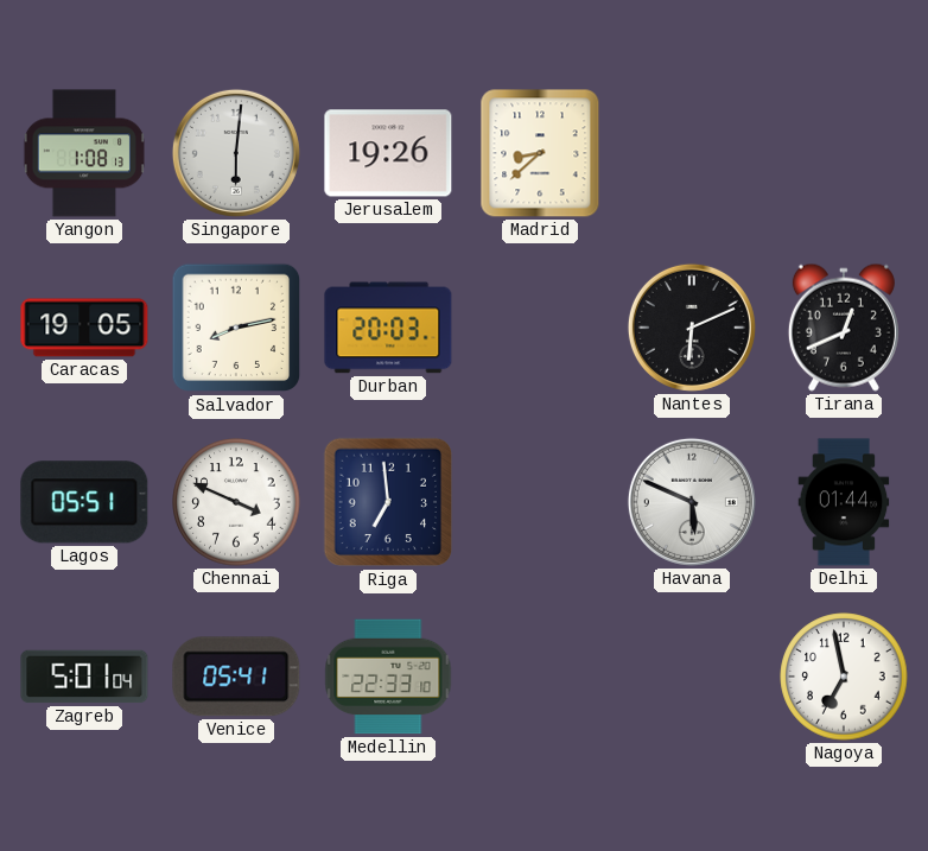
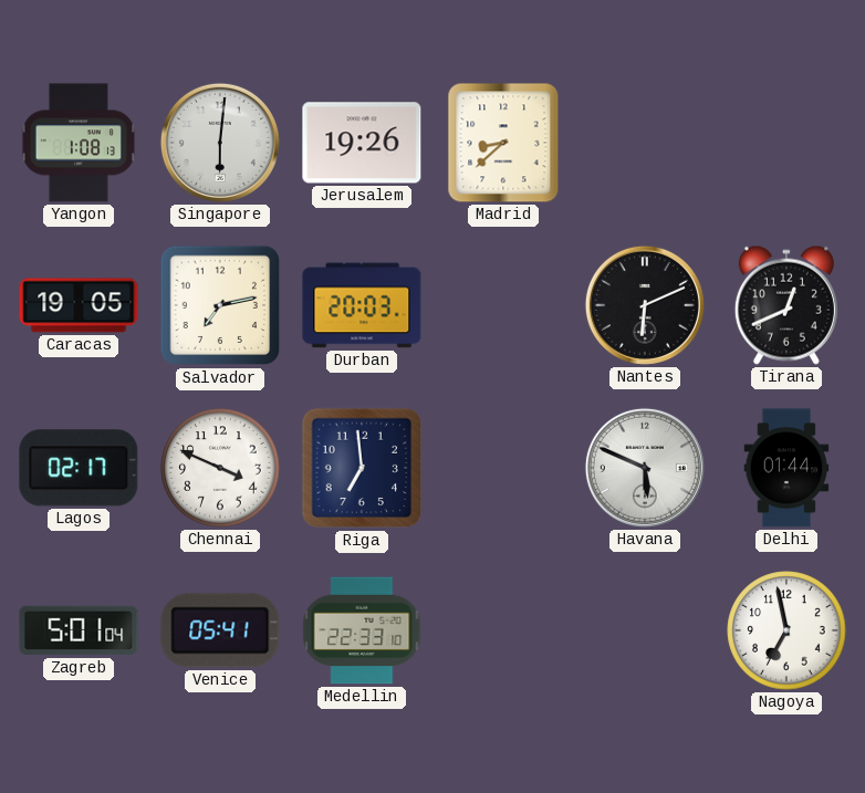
Salvador: 8:13 -> 7:13
Lagos: 05:51 -> 02:17
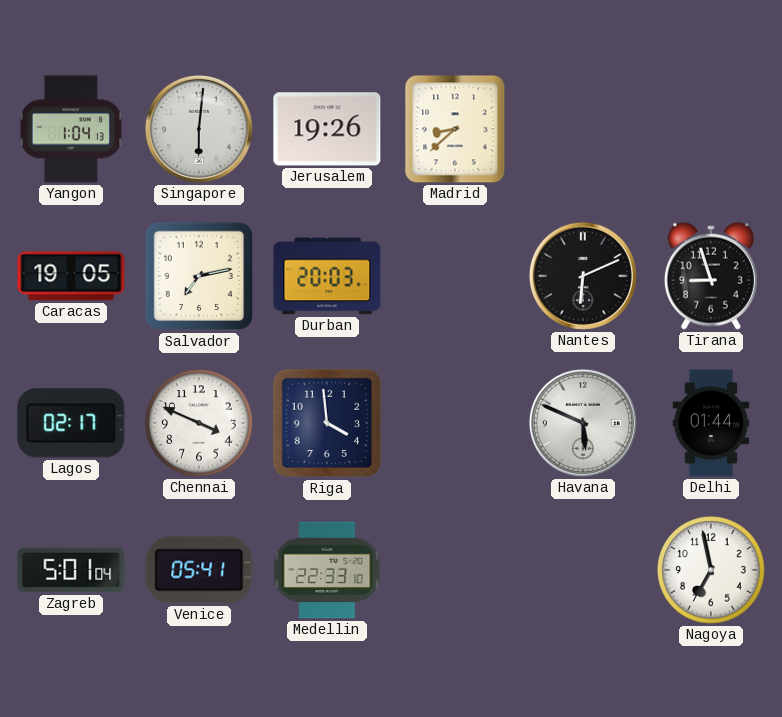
Yangon: 1:08 -> 1:04
Tirana: 12:41 -> 8:57
Riga: 6:59 -> 3:59
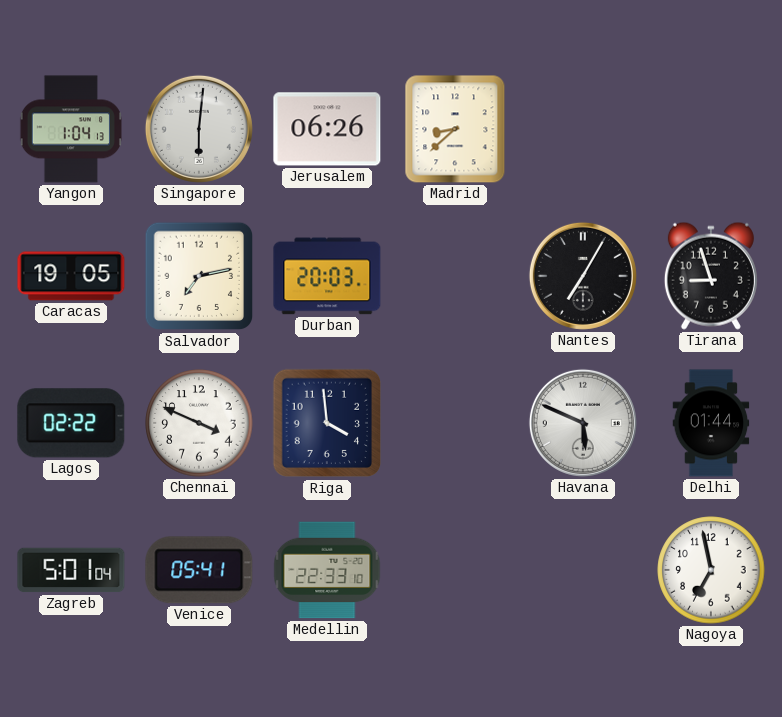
Jerusalem: 19:26 -> 06:26
Nantes: 6:11 -> 7:05
Lagos: 02:17 -> 02:22
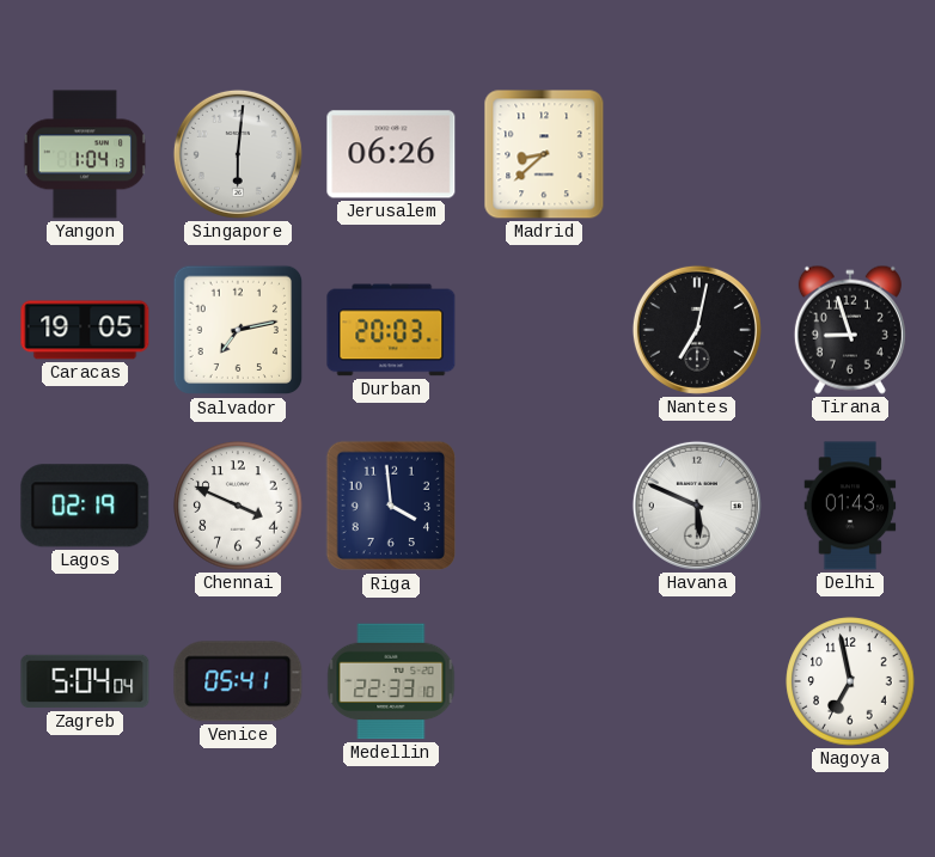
Nantes: 7:05 -> 7:02
Lagos: 02:22 -> 02:19
Delhi: 01:44 -> 01:43
Zagreb: 5:01 -> 5:04
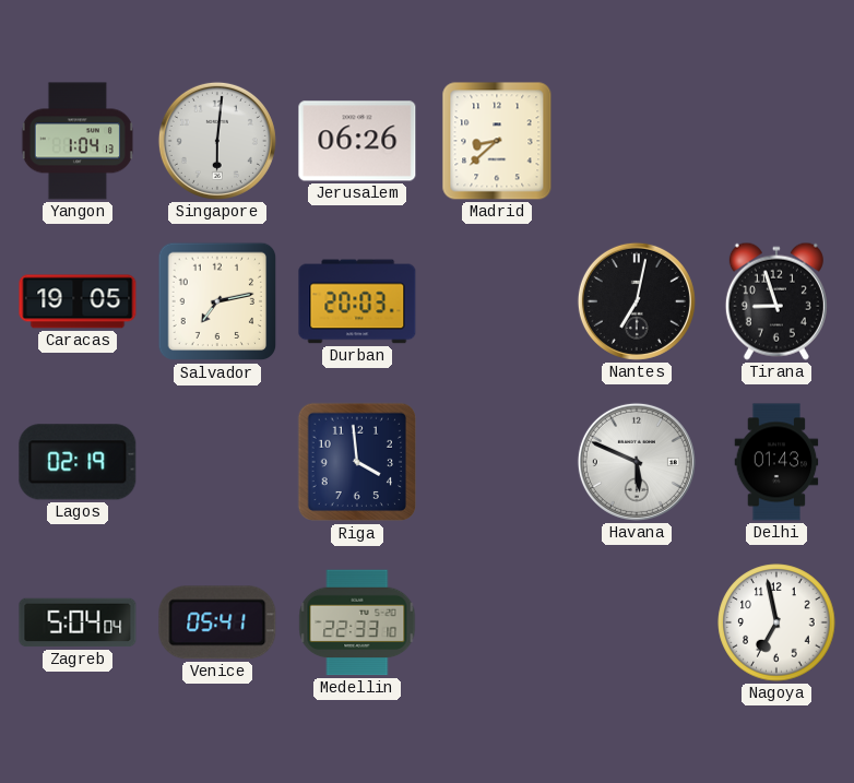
Chennai: 3:49 -> none
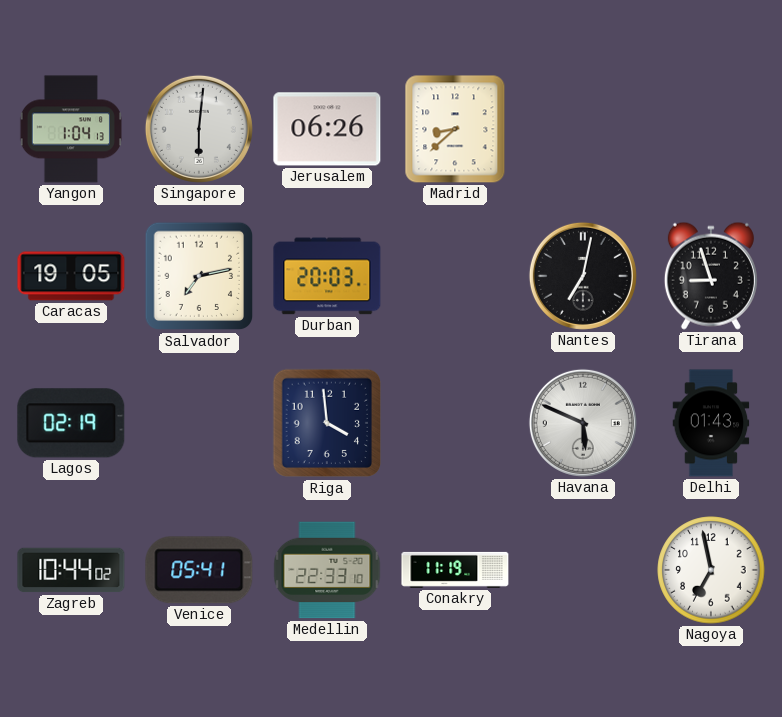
Zagreb: 5:04 -> 10:44
Conakry: none -> 11:19
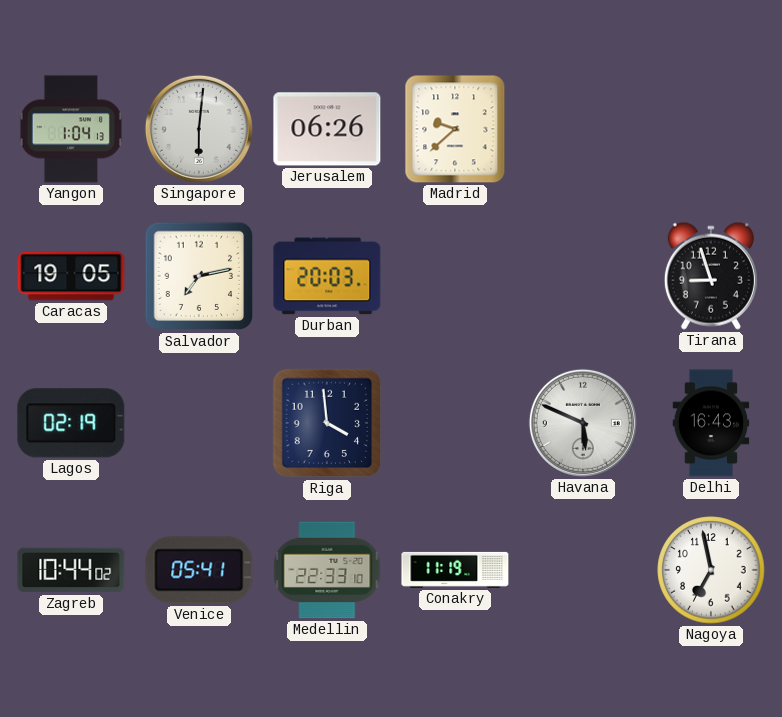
Madrid: 8:38 -> 9:38
Nantes: 7:02 -> none
Delhi: 01:43 -> 16:43
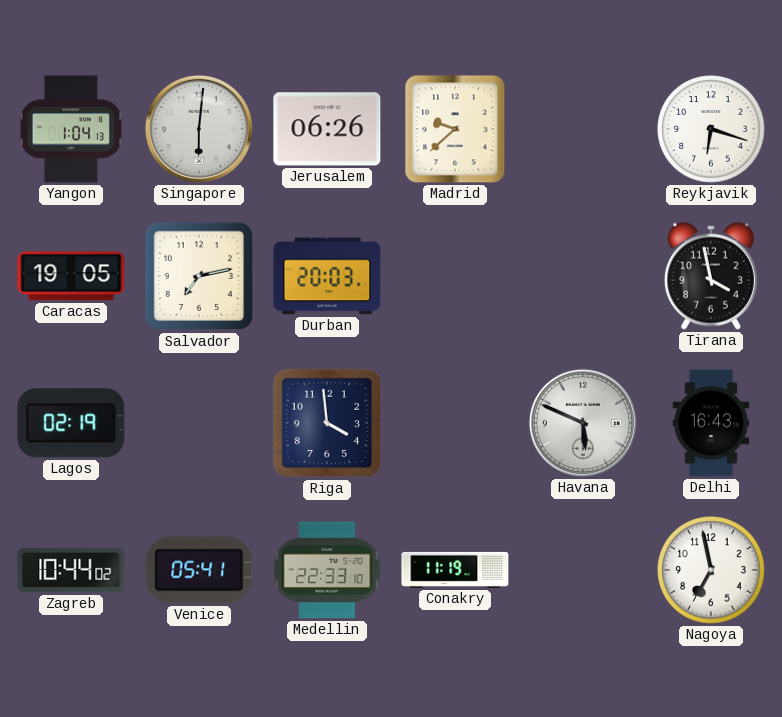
Reykjavik: none -> 6:18
Tirana: 8:57 -> 3:58
